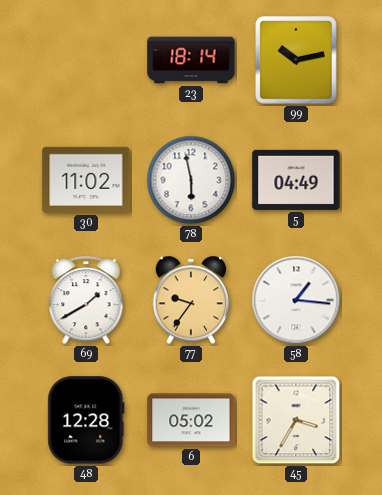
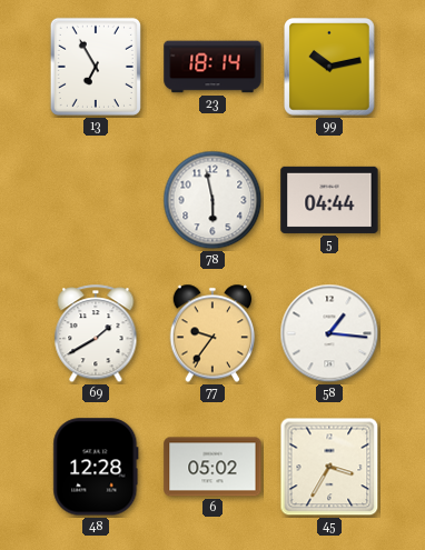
13: none -> 6:55
30: 11:02 -> none
5: 04:49 -> 04:44
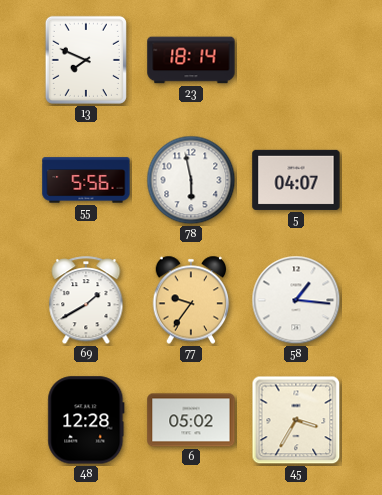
13: 6:55 -> 7:49
99: 10:13 -> none
55: none -> 5:56
5: 04:44 -> 04:07
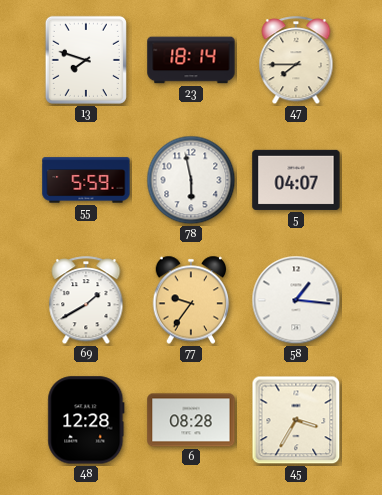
13: 7:49 -> 7:48
47: none -> 7:45
55: 5:56 -> 5:59
6: 05:02 -> 08:28
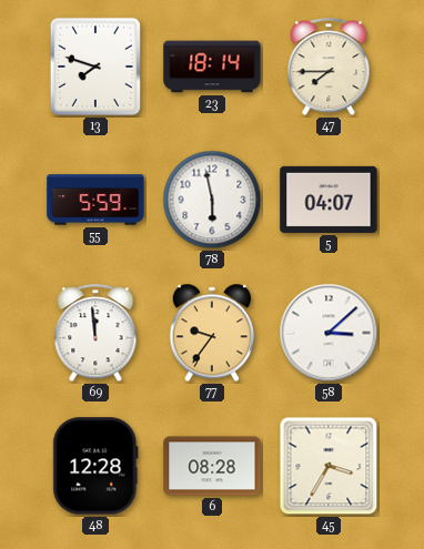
69: 1:40 -> 11:59
58: 1:16 -> 3:08
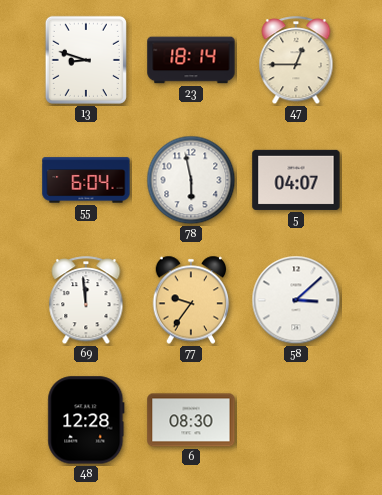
13: 7:48 -> 8:48
47: 7:45 -> 12:45
55: 5:59 -> 6:04
6: 08:28 -> 08:30
45: 3:35 -> none
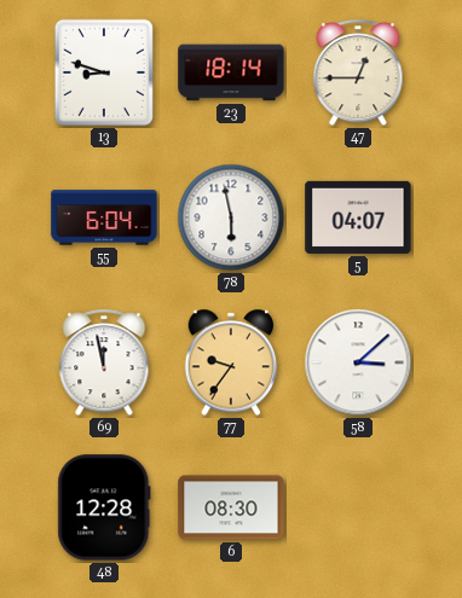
69: 11:59 -> 11:58
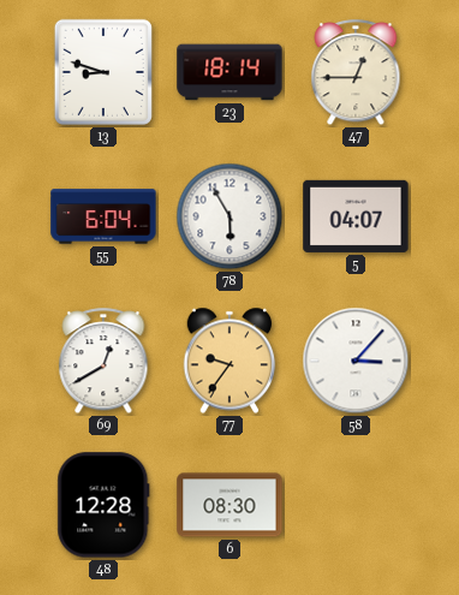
78: 5:58 -> 5:55
69: 11:58 -> 12:40
58: 3:08 -> 3:07
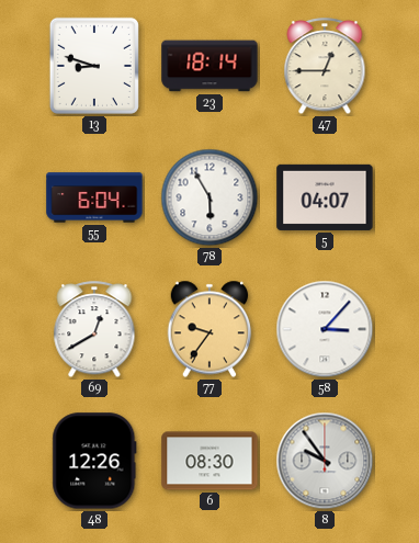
48: 12:28 -> 12:26
8: none -> 9:54
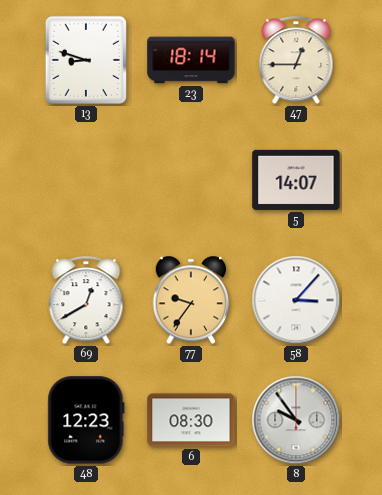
55: 6:04 -> none
78: 5:55 -> none
5: 04:07 -> 14:07
48: 12:26 -> 12:23
